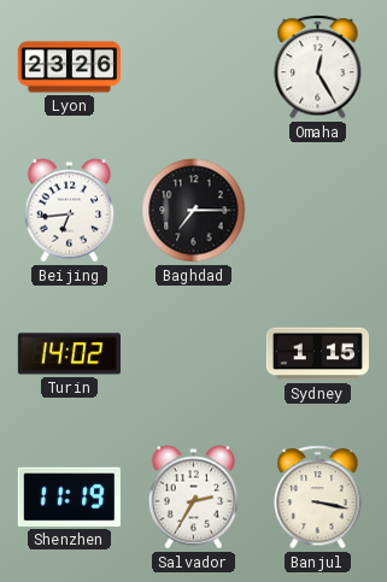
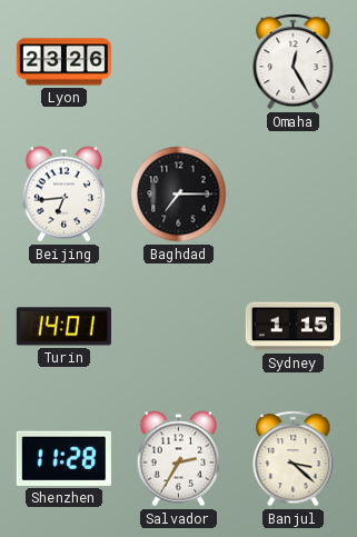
Turin: 14:02 -> 14:01
Shenzhen: 11:19 -> 11:28
Banjul: 3:17 -> 3:22
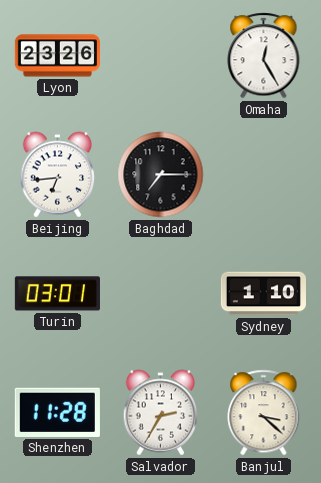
Turin: 14:01 -> 03:01
Sydney: 1:15 -> 1:10
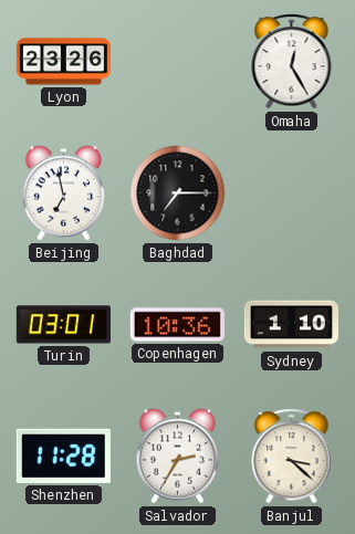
Beijing: 6:44 -> 6:58
Copenhagen: none -> 10:36
